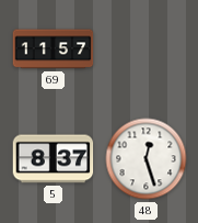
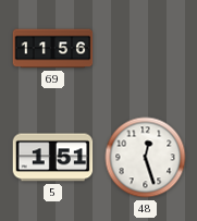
69: 11:57 -> 11:56
5: 8:37 -> 1:51
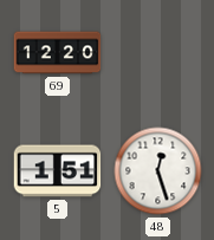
69: 11:56 -> 12:20
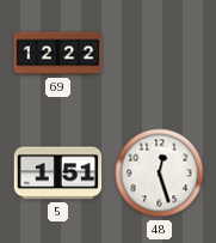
69: 12:20 -> 12:22
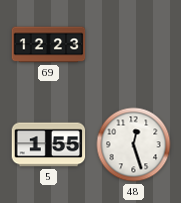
69: 12:22 -> 12:23
5: 1:51 -> 1:55
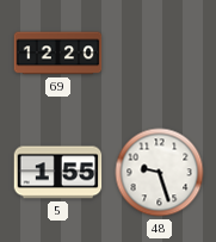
69: 12:23 -> 12:20
48: 12:27 -> 9:27
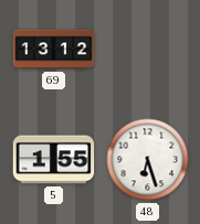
69: 12:20 -> 13:12
48: 9:27 -> 6:27
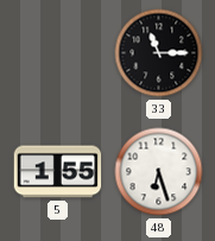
69: 13:12 -> none
33: none -> 11:15
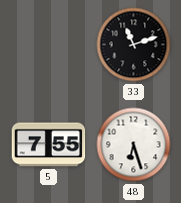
33: 11:15 -> 11:12
5: 1:55 -> 7:55
